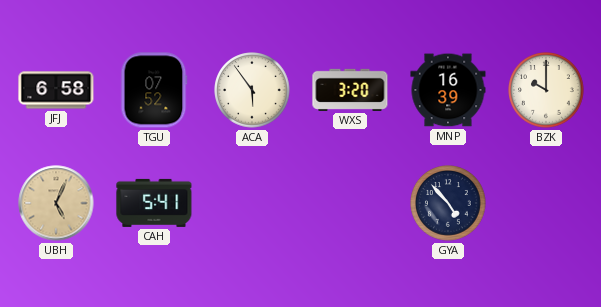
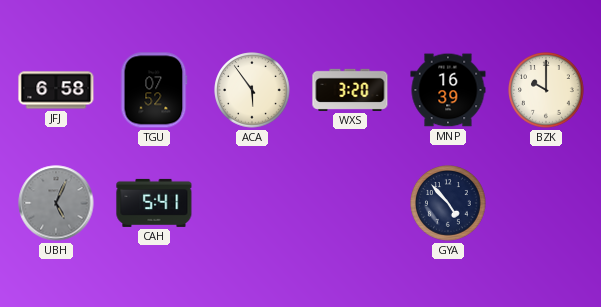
UBH dial: champagne -> grey
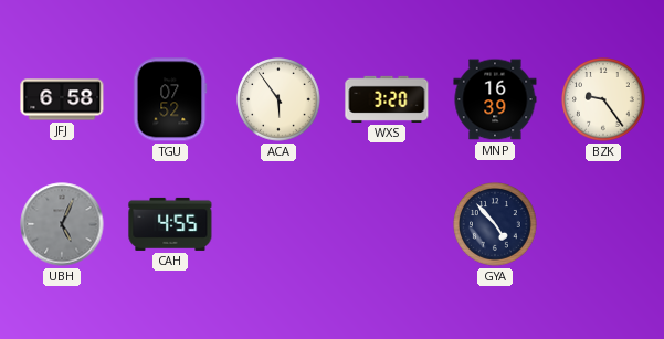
BZK: 10:00 -> 9:24
CAH: 5:41 -> 4:55
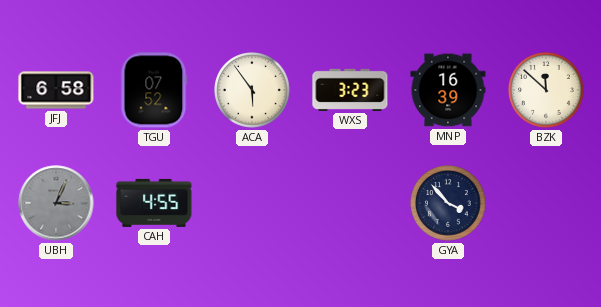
WXS: 3:20 -> 3:23
BZK: 9:24 -> 11:52
UBH: 5:04 -> 3:04
GYA: 4:53 -> 3:53
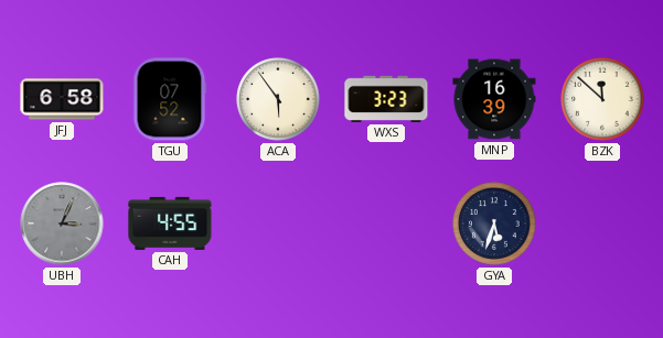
GYA: 3:53 -> 5:33
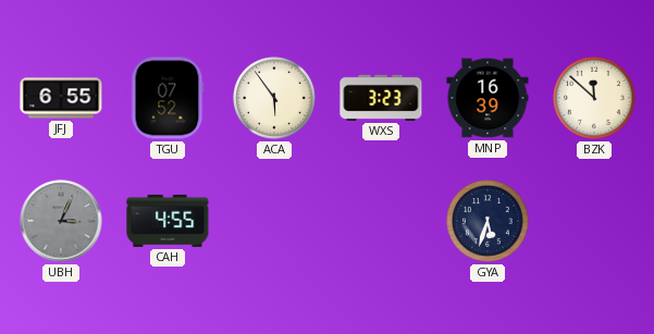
JFJ: 6:58 -> 6:55
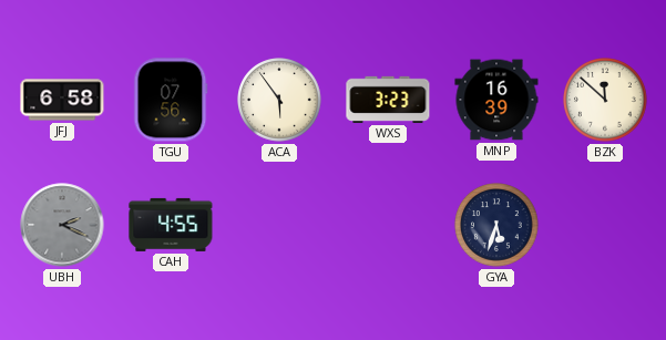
JFJ: 6:55 -> 6:58
TGU: 07:52 -> 07:56
UBH: 3:04 -> 2:19
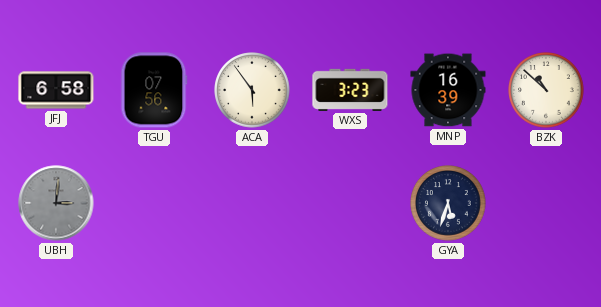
BZK: 11:52 -> 10:52
UBH: 2:19 -> 3:01
CAH: 4:55 -> none
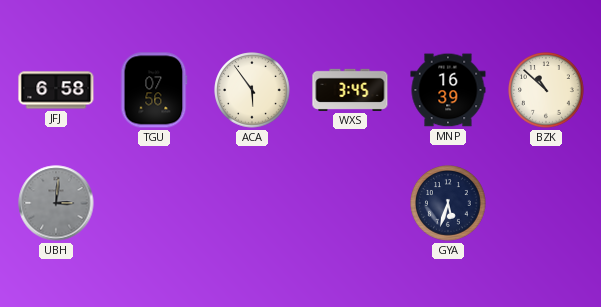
WXS: 3:23 -> 3:45
